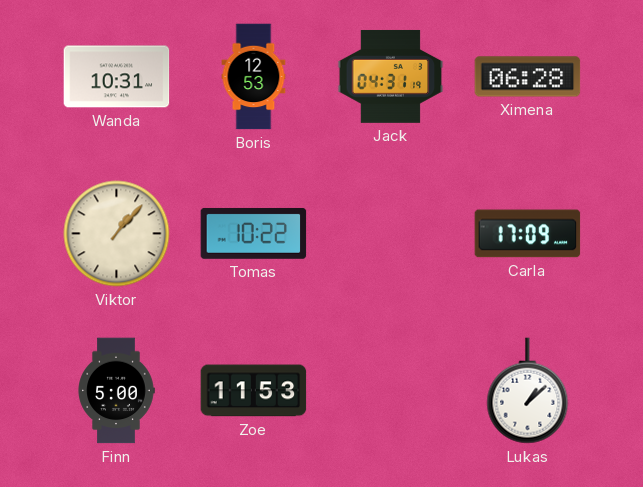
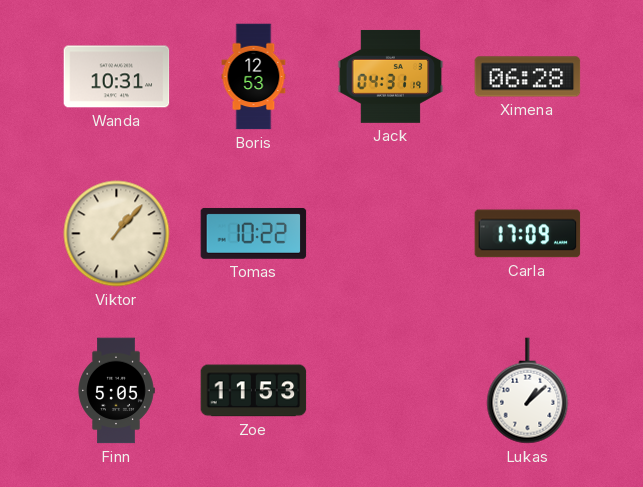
Finn: 5:00 -> 5:05
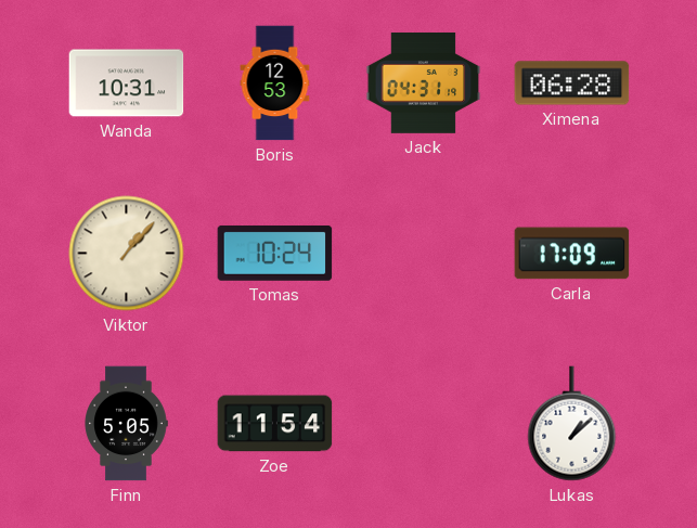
Tomas: 10:22 -> 10:24
Zoe: 11:53 -> 11:54
